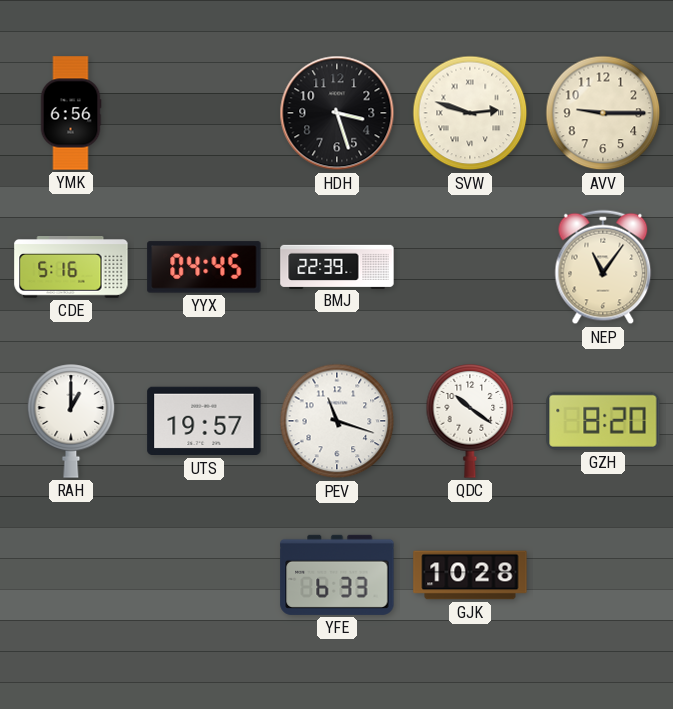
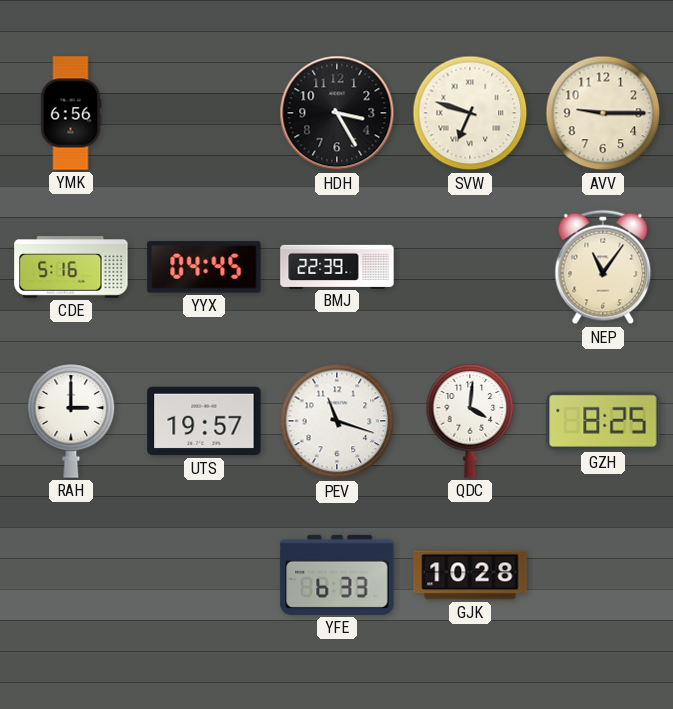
HDH: 3:27 -> 3:25
SVW: 2:48 -> 6:48
RAH: 1:00 -> 3:00
QDC: 10:21 -> 4:01
GZH: 8:20 -> 8:25
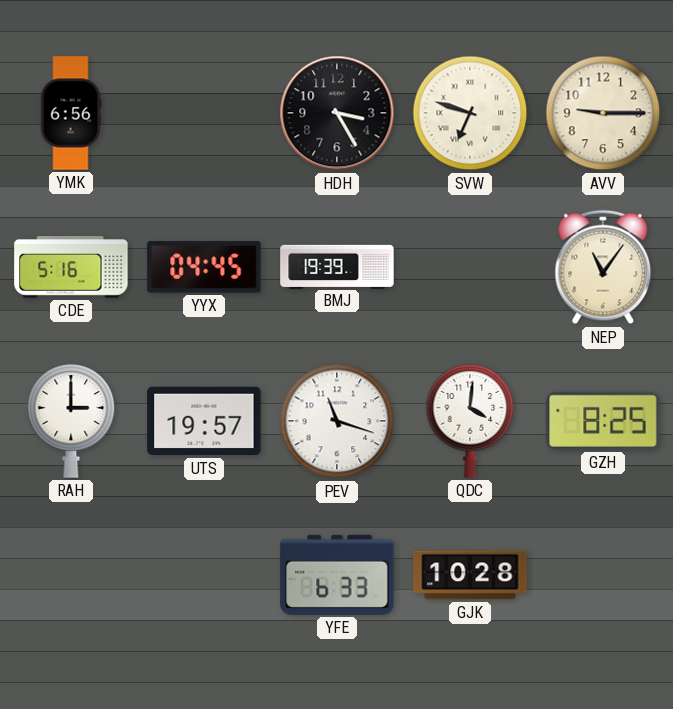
BMJ: 22:39 -> 19:39
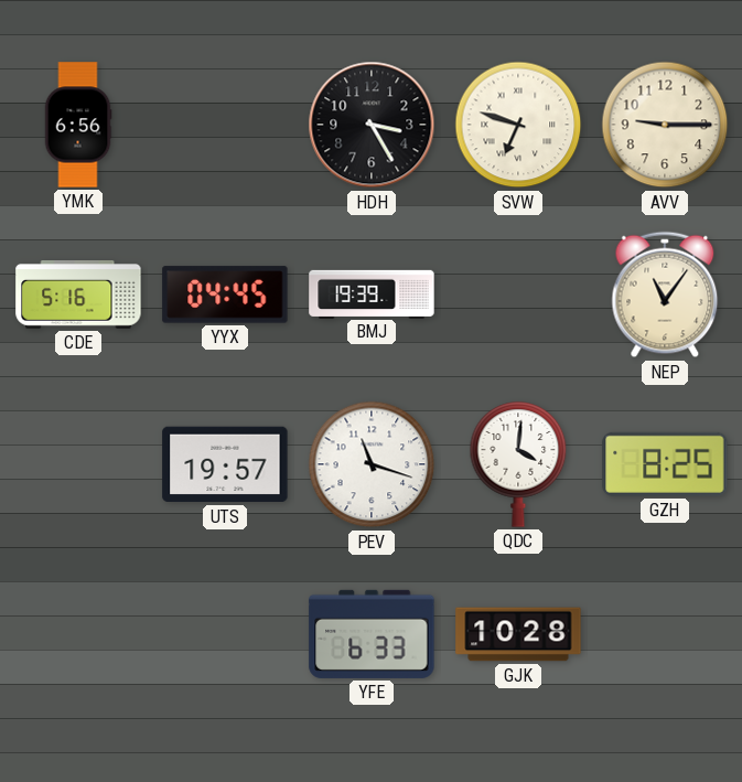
RAH: 3:00 -> none
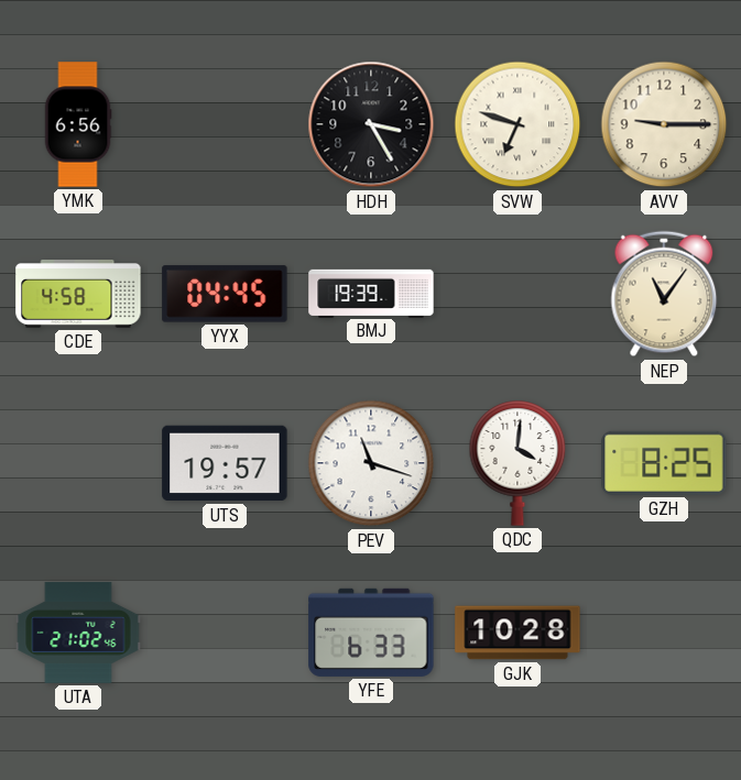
CDE: 5:16 -> 4:58
UTA: none -> 21:02
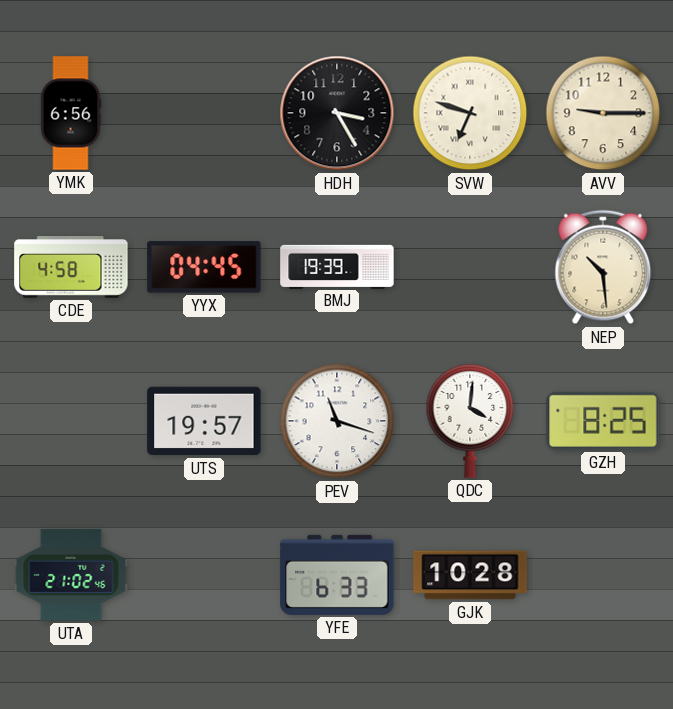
NEP: 11:06 -> 10:29
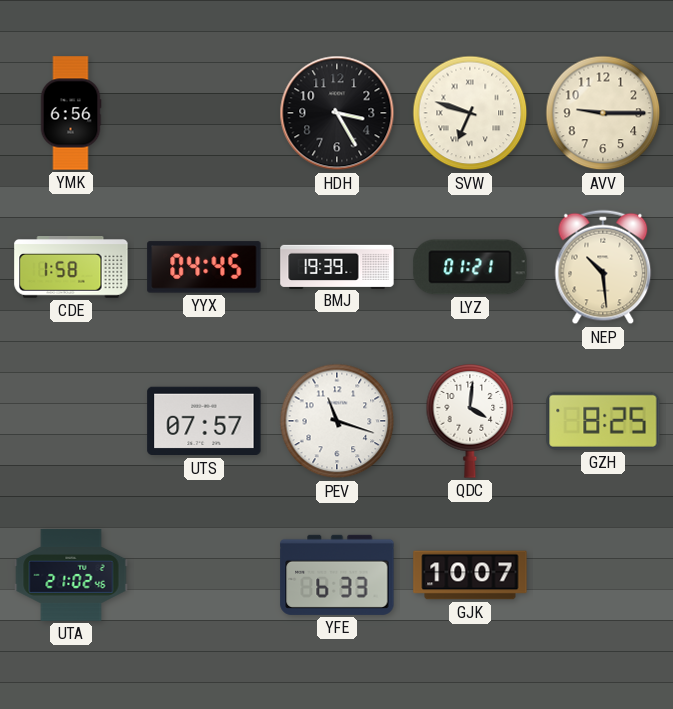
CDE: 4:58 -> 1:58
LYZ: none -> 01:21
UTS: 19:57 -> 07:57
GJK: 10:28 -> 10:07
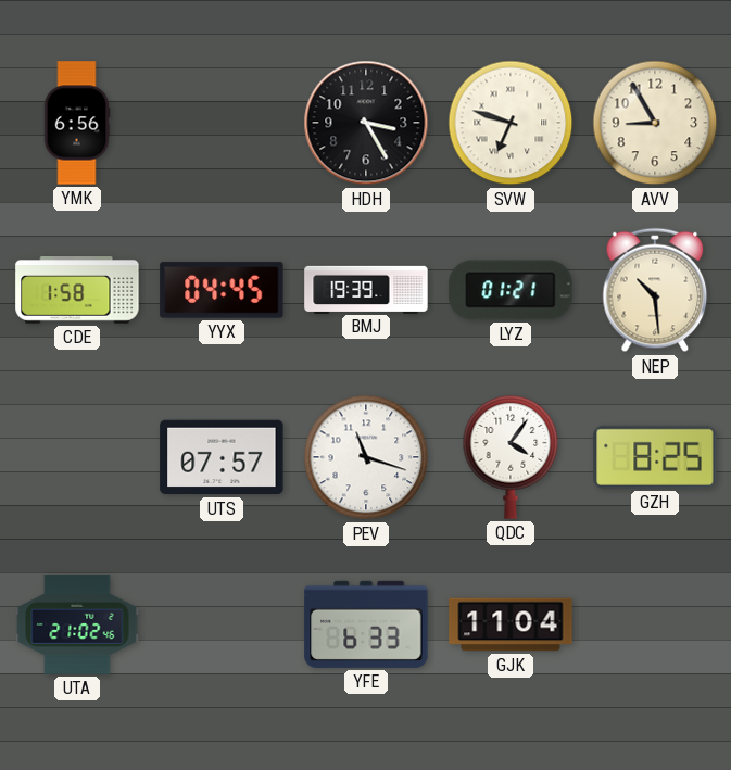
AVV: 9:15 -> 8:55
QDC: 4:01 -> 4:06
GJK: 10:07 -> 11:04
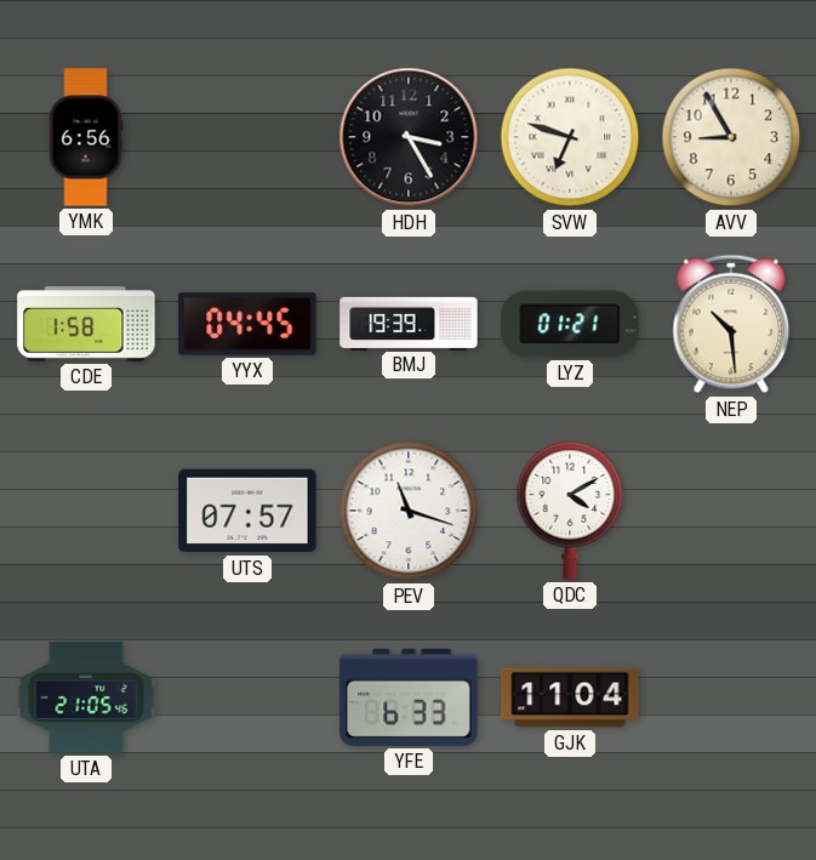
QDC: 4:06 -> 4:10
GZH: 8:25 -> none
UTA: 21:02 -> 21:05
